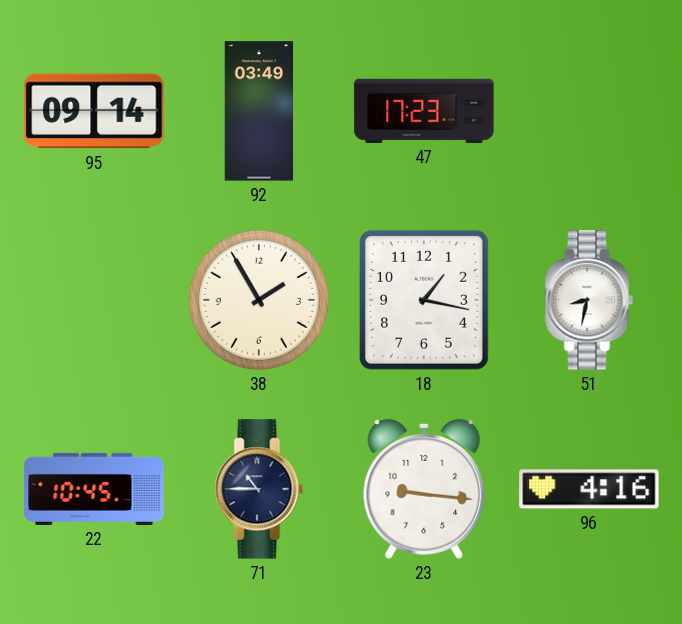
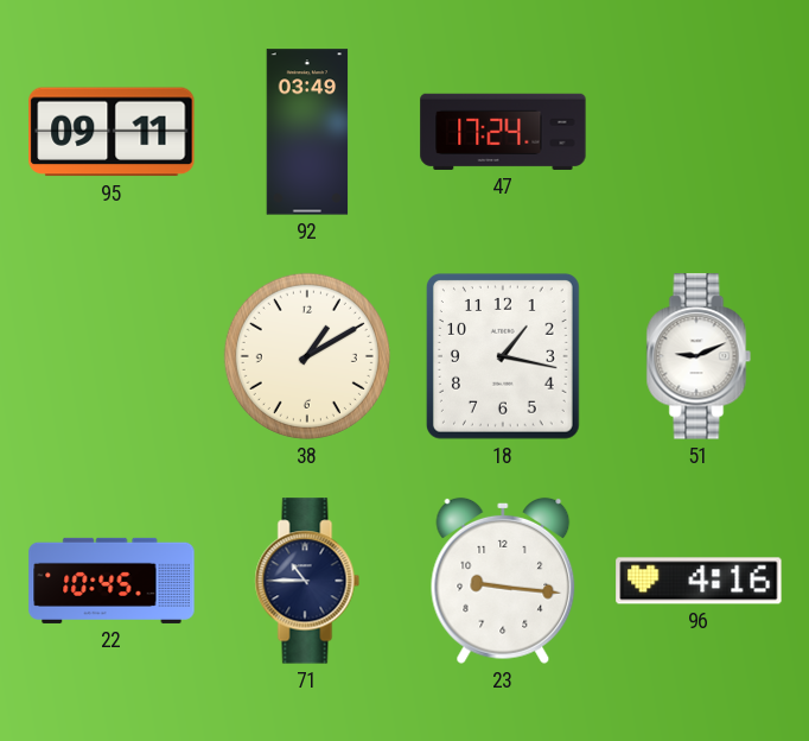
95: 09:14 -> 09:11
47: 17:23 -> 17:24
38: 1:55 -> 1:10
51: 8:32 -> 9:11
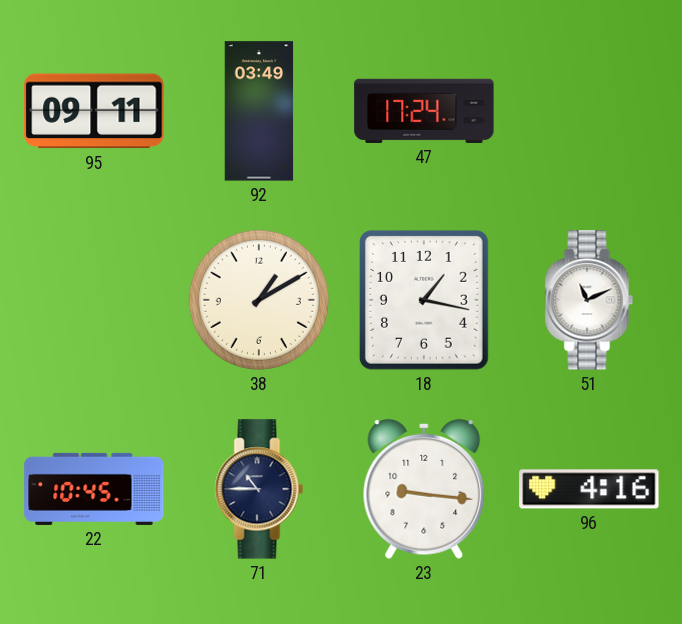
51: 9:11 -> 11:11
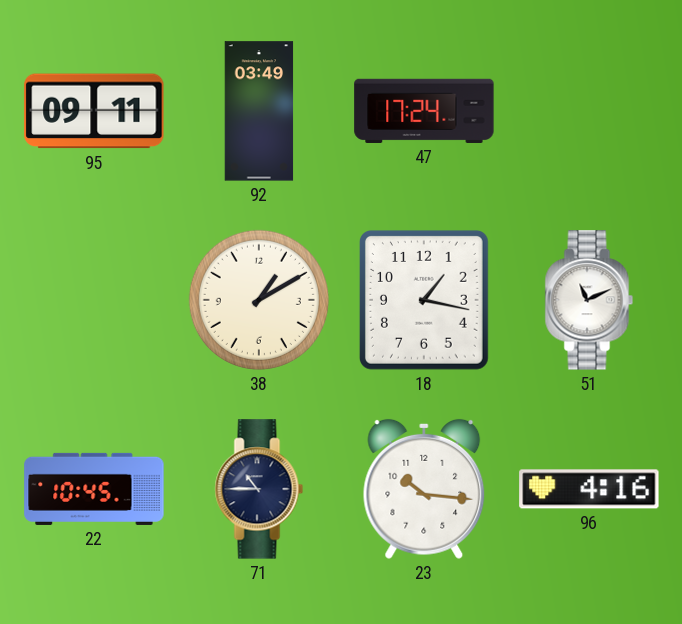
23: 9:16 -> 10:16
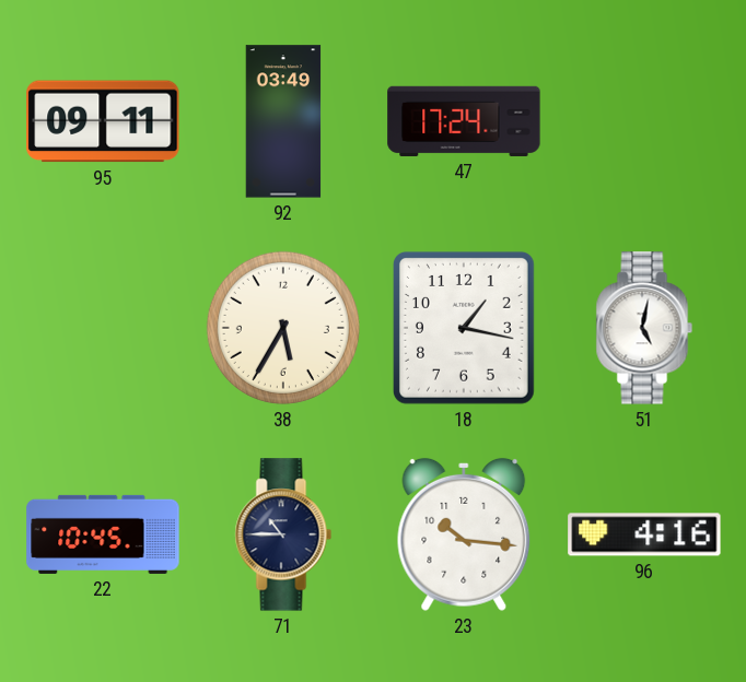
38: 1:10 -> 5:35
51: 11:11 -> 5:02
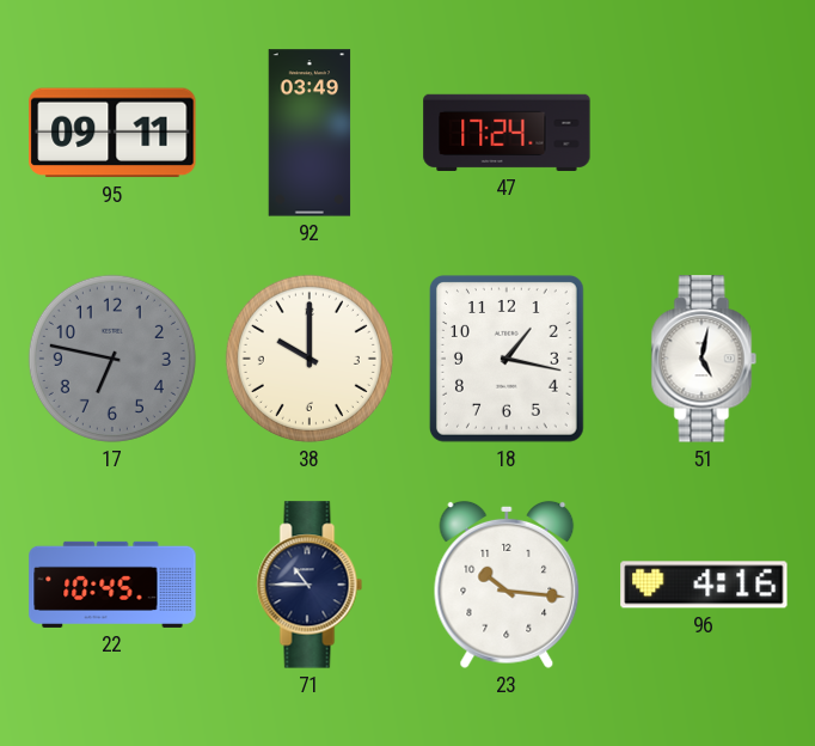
17: none -> 6:47
38: 5:35 -> 10:00
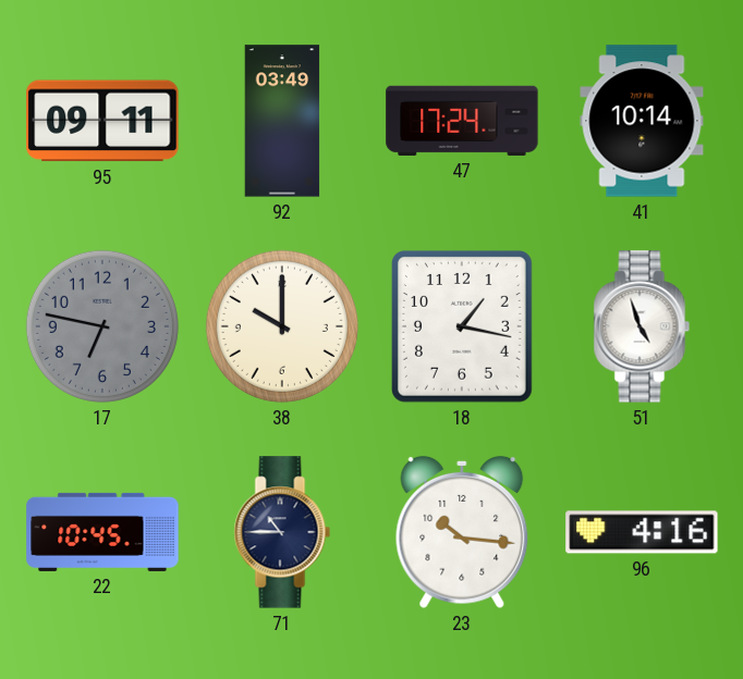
41: none -> 10:14
51: 5:02 -> 4:57
